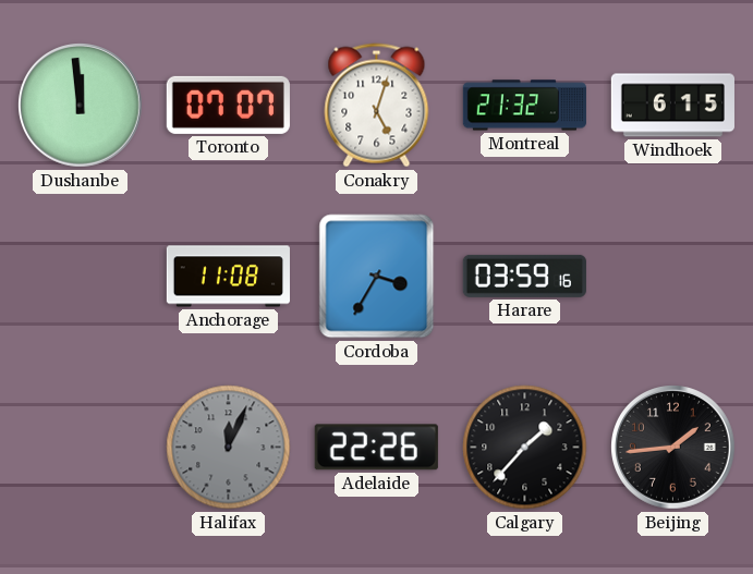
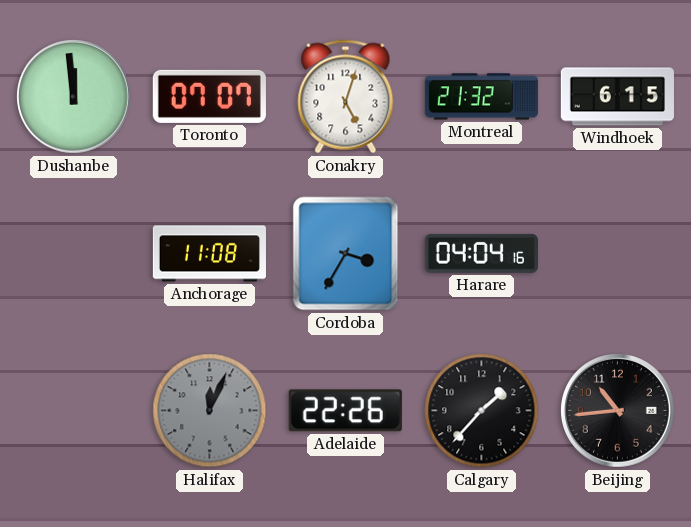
Harare: 03:59 -> 04:04
Beijing: 1:44 -> 10:44
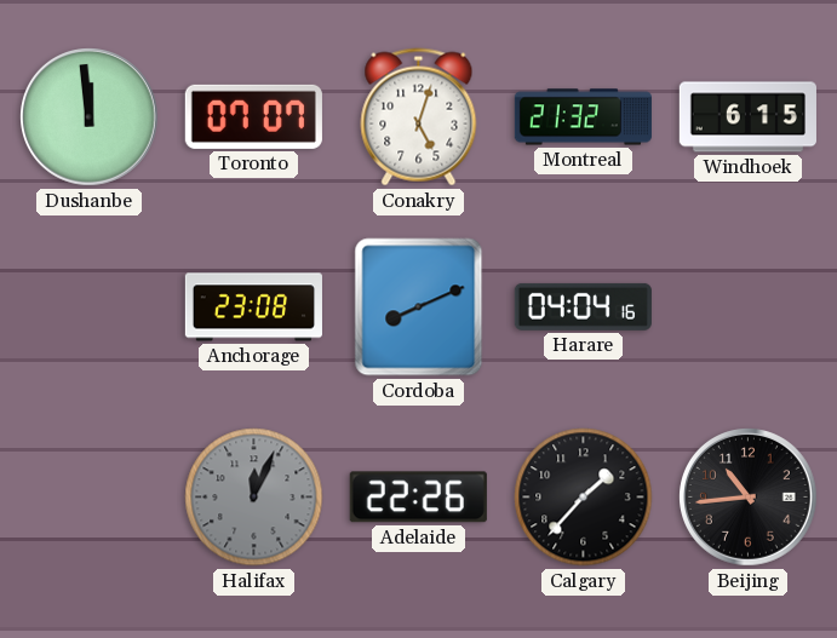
Anchorage: 11:08 -> 23:08
Cordoba: 3:35 -> 8:11
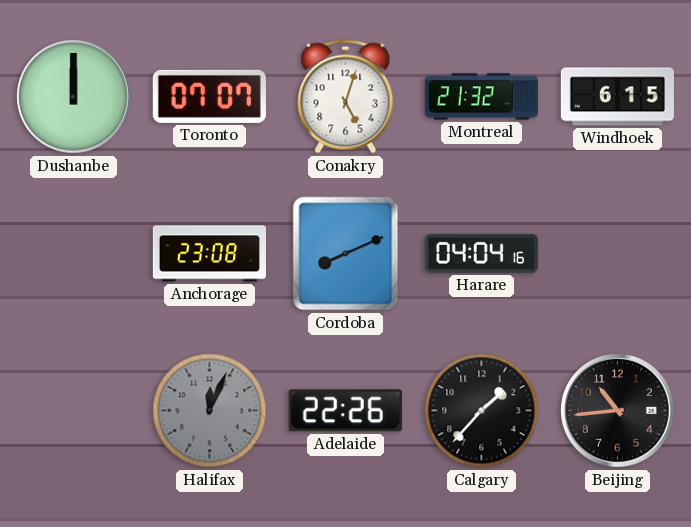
Dushanbe: 11:59 -> 12:00
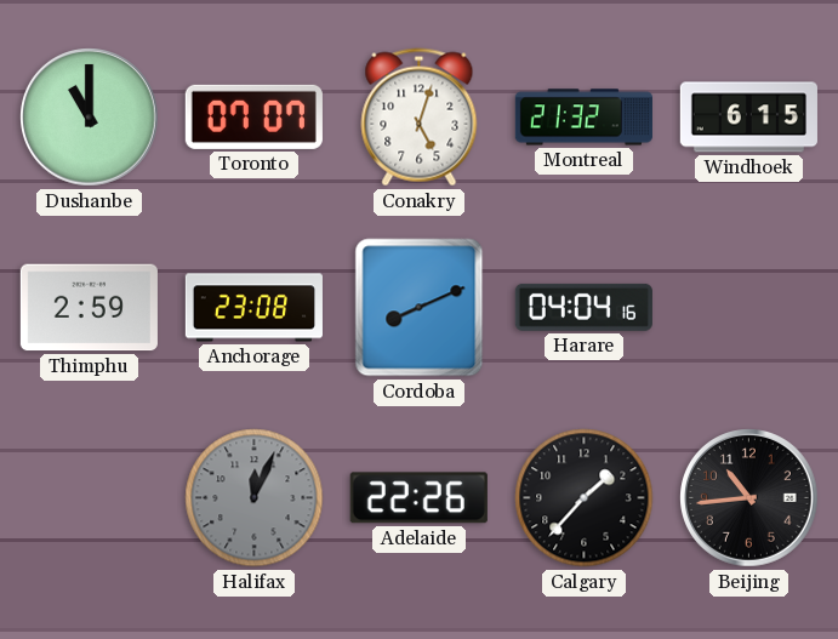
Dushanbe: 12:00 -> 11:00
Thimphu: none -> 2:59
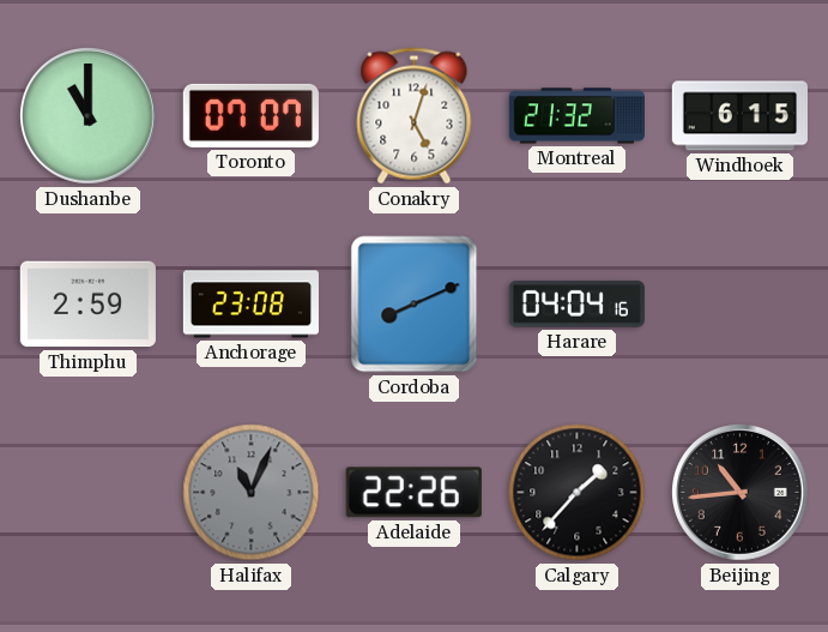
Halifax: 12:04 -> 11:04
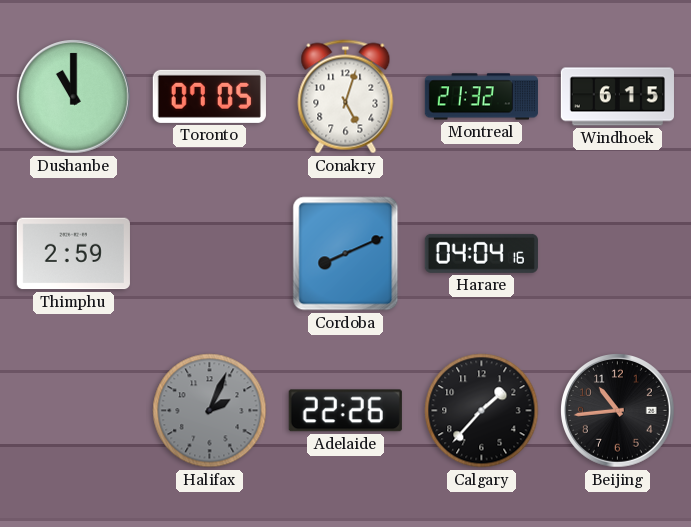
Toronto: 07:07 -> 07:05
Anchorage: 23:08 -> none
Halifax: 11:04 -> 2:04
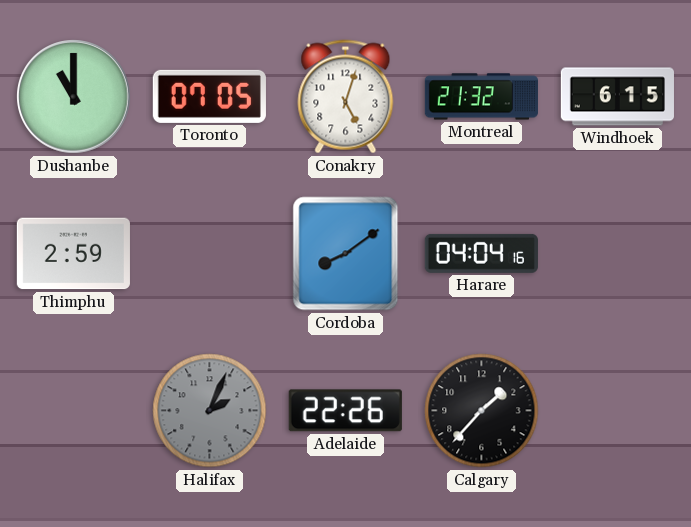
Cordoba: 8:11 -> 8:09
Beijing: 10:44 -> none
